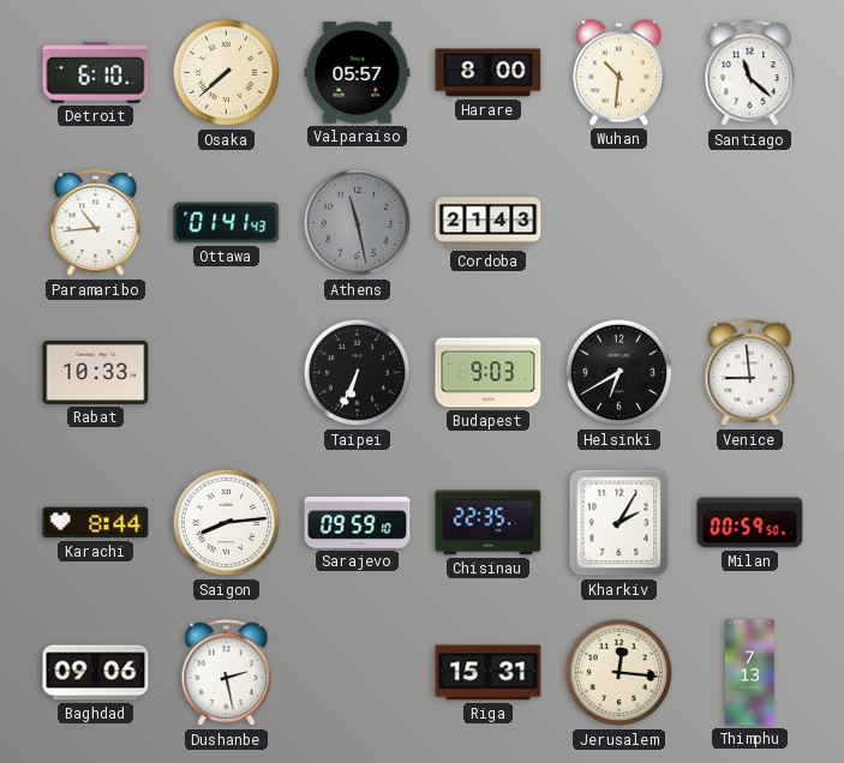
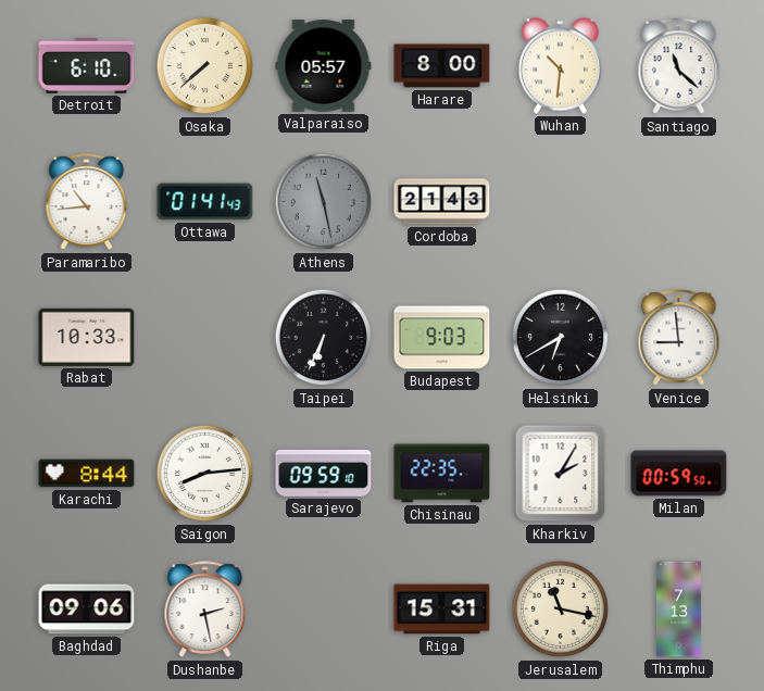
Jerusalem: 12:16 -> 11:17
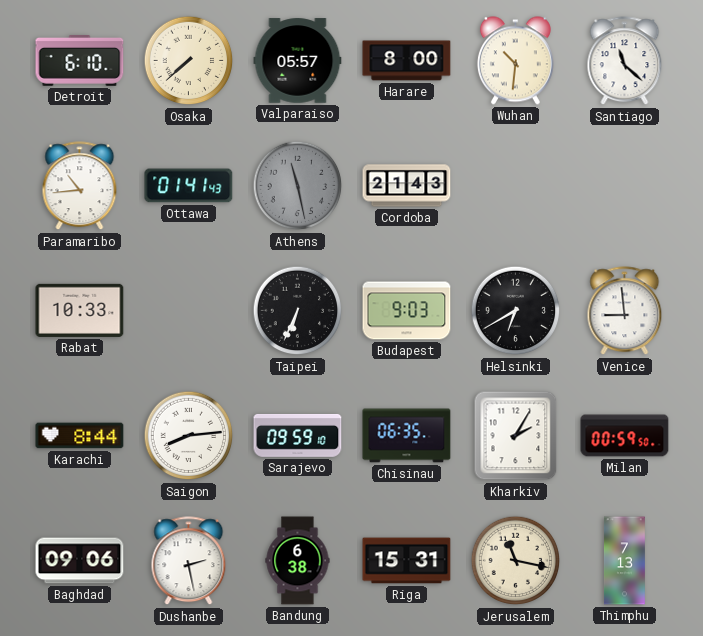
Chisinau: 22:35 -> 06:35
Bandung: none -> 6:38
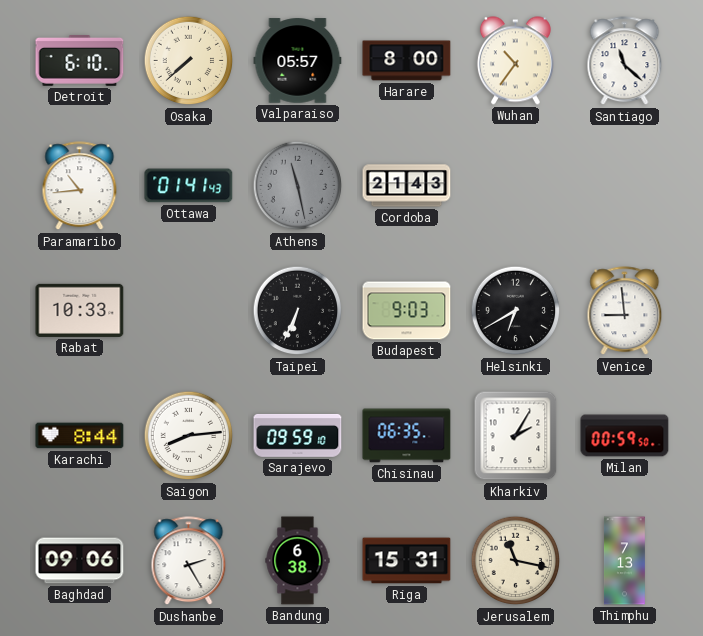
Wuhan: 10:31 -> 10:36
Dushanbe: 2:28 -> 2:25
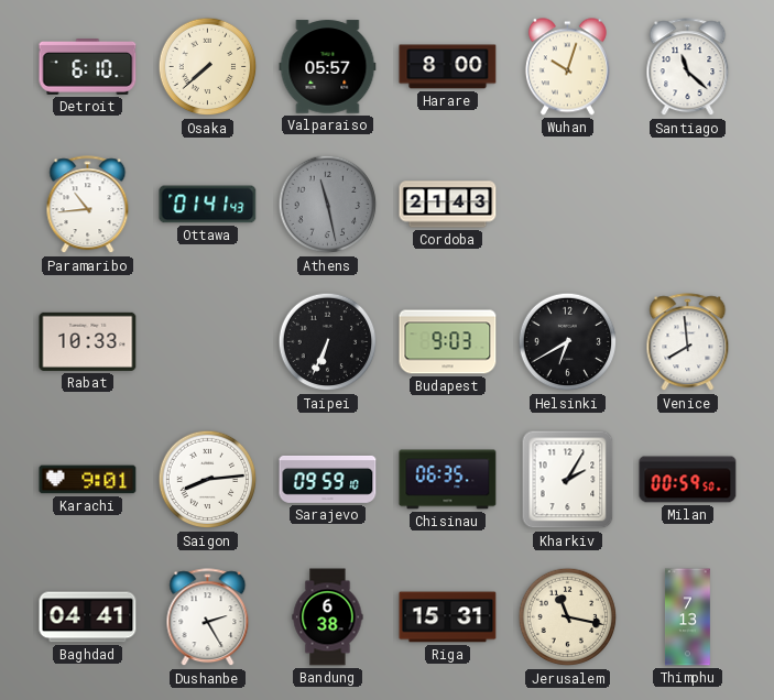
Wuhan: 10:36 -> 10:03
Venice: 8:59 -> 7:59
Karachi: 8:44 -> 9:01
Baghdad: 09:06 -> 04:41
